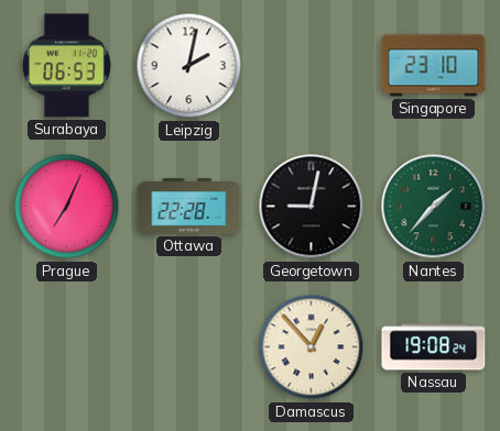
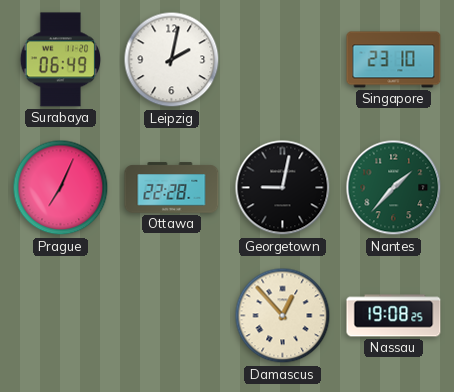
Surabaya: 06:53 -> 06:49
Nassau: 19:08:24 -> 19:08:25
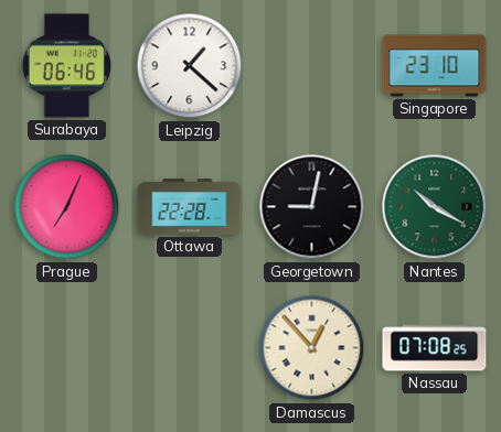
Surabaya: 06:49 -> 06:46
Leipzig: 2:02 -> 1:22
Nantes: 1:37 -> 10:20
Nassau: 19:08 -> 07:08
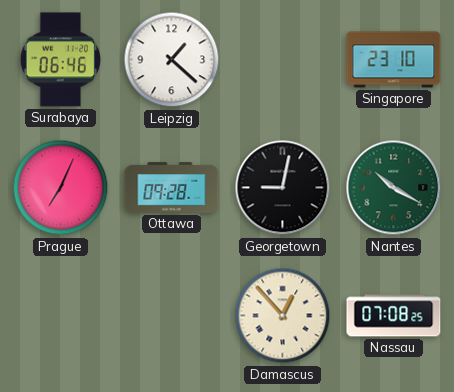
Ottawa: 22:28 -> 09:28
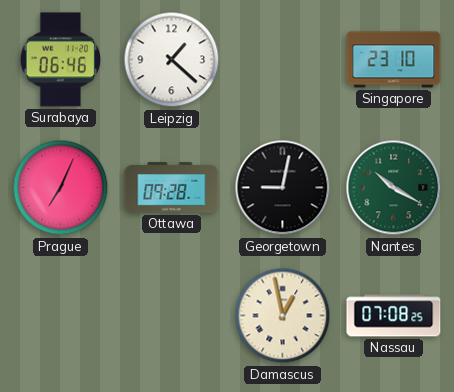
Damascus: 12:53 -> 12:58
